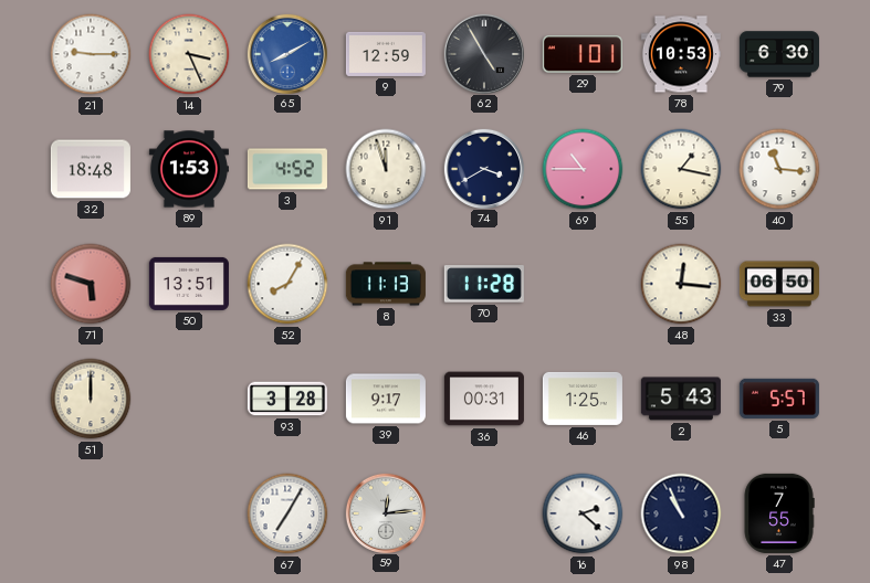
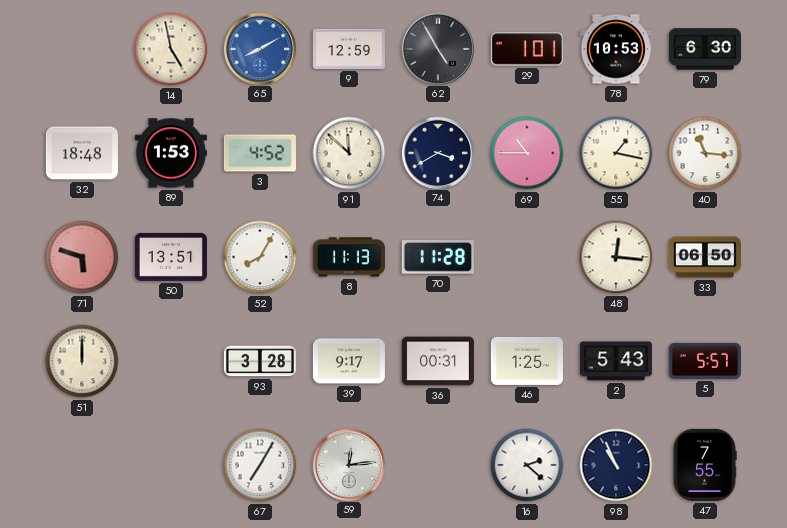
21: 9:15 -> none
14: 3:26 -> 4:58
91: 11:57 -> 11:52
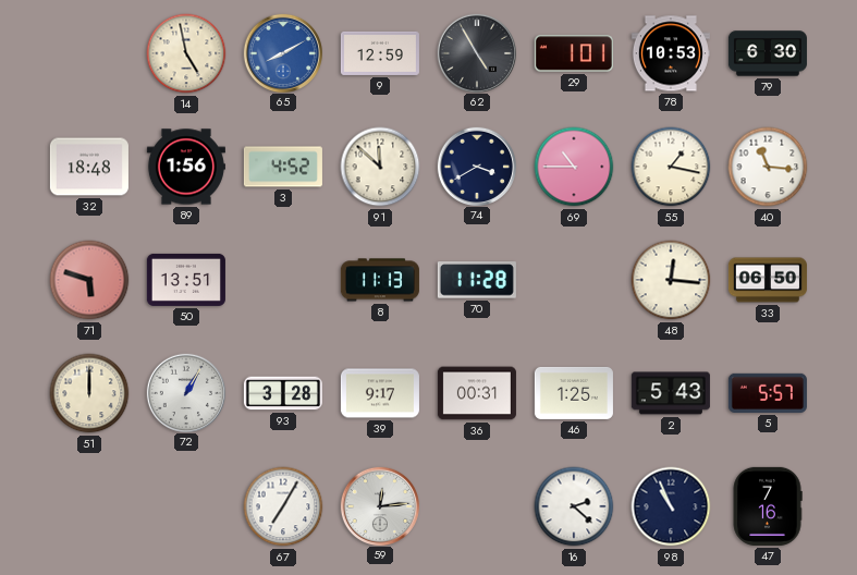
89: 1:53 -> 1:56
52: 8:05 -> none
72: none -> 1:05
47: 7:55 -> 7:16
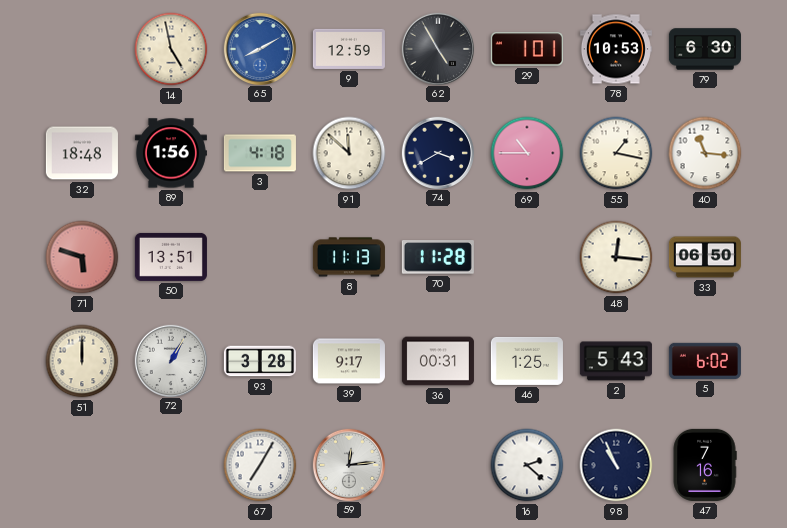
3: 4:52 -> 4:18
5: 5:57 -> 6:02
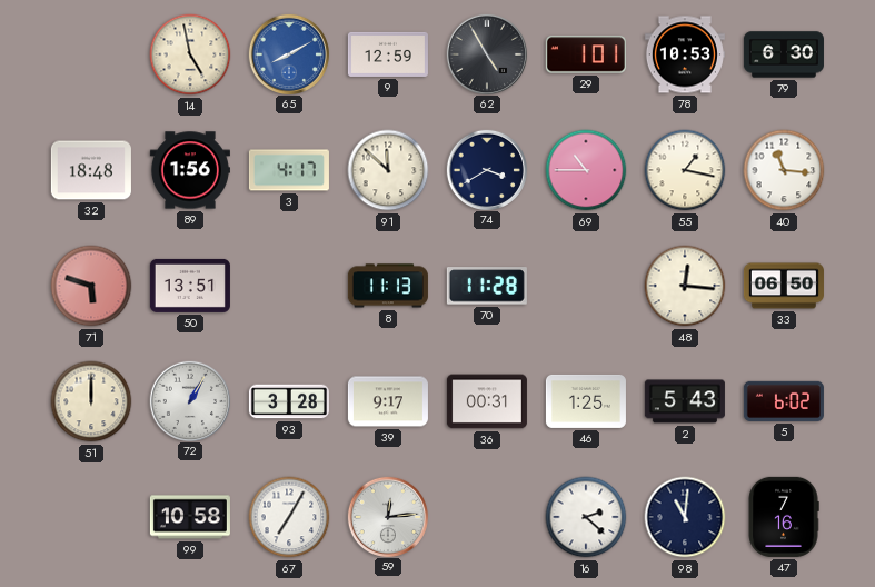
3: 4:18 -> 4:17
99: none -> 10:58
98: 10:56 -> 11:01
